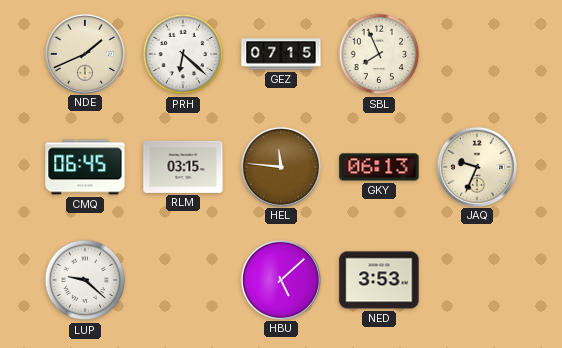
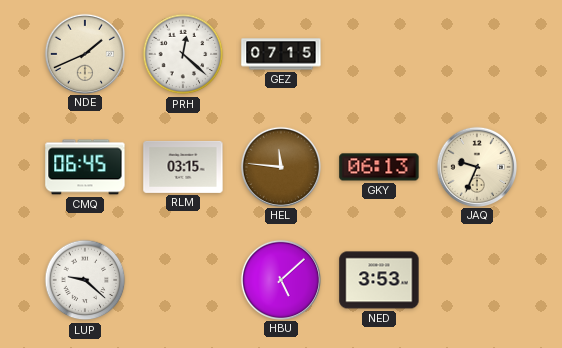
PRH: 6:22 -> 12:22
SBL: 7:56 -> none
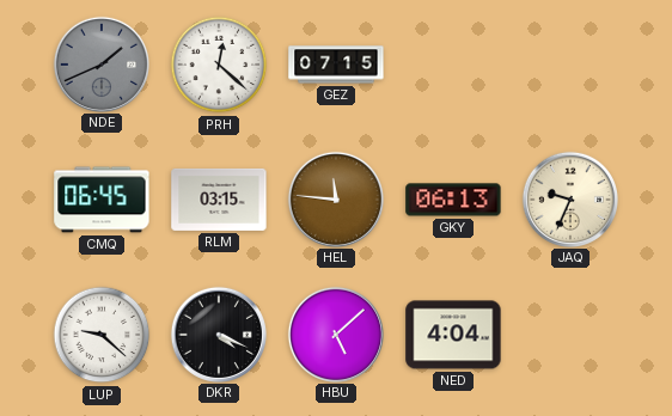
NDE dial: cream -> grey
DKR: none -> 4:19
NED: 3:53 -> 4:04
